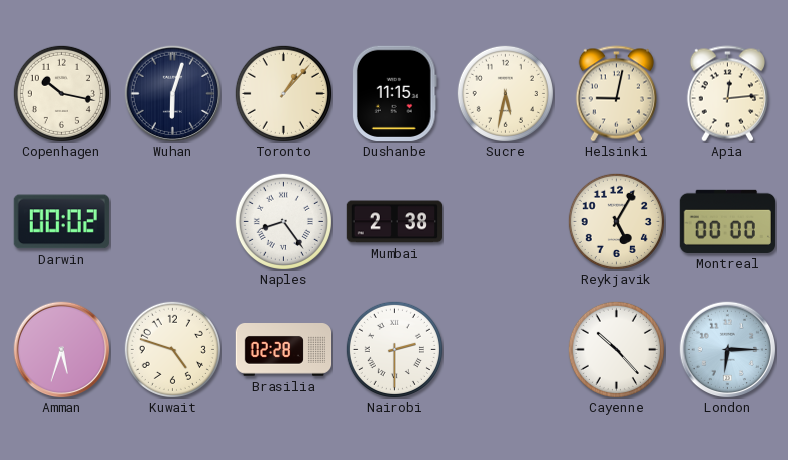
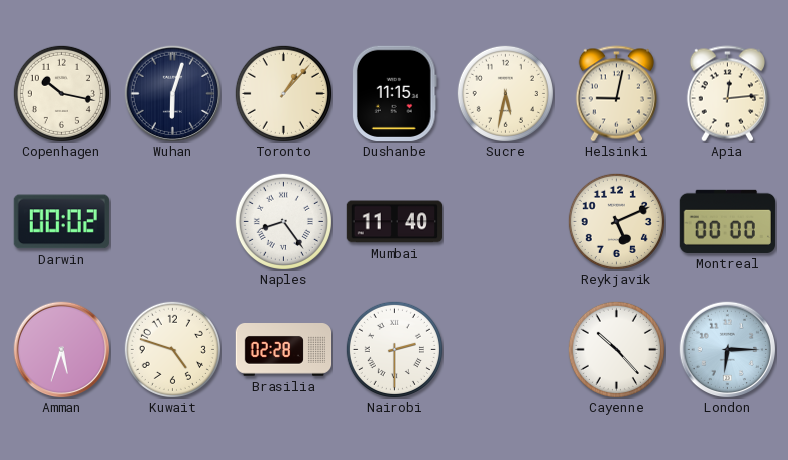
Mumbai: 2:38 -> 11:40
Reykjavik: 5:05 -> 5:11
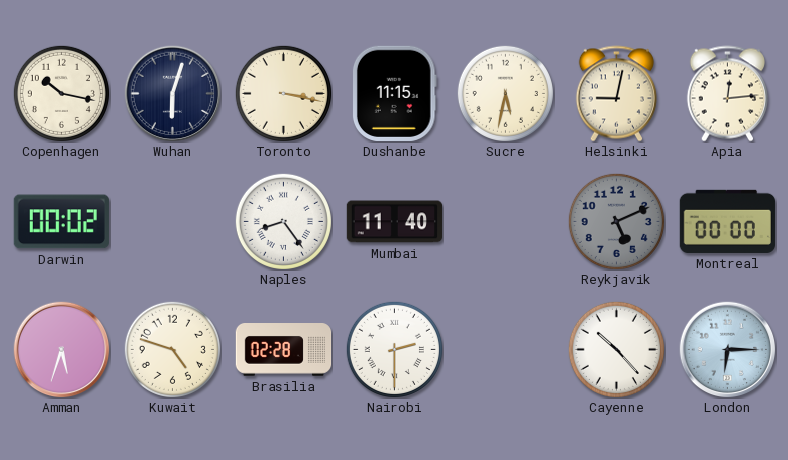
Toronto: 1:07 -> 3:17
Reykjavik dial: cream -> grey
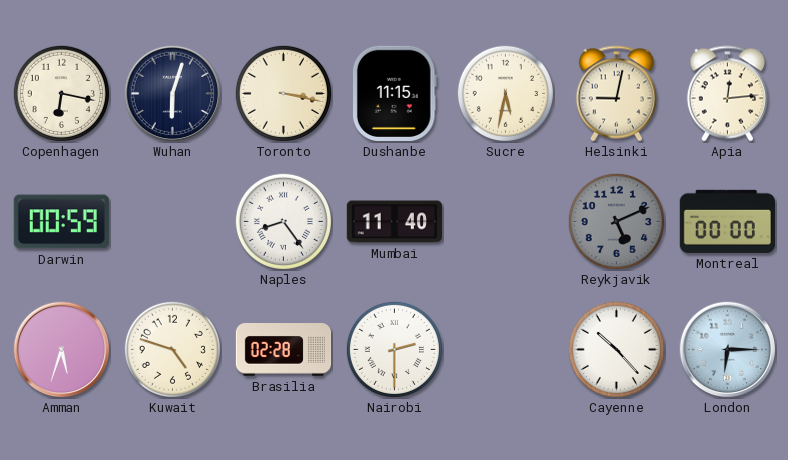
Copenhagen: 10:17 -> 6:17
Darwin: 00:02 -> 00:59
